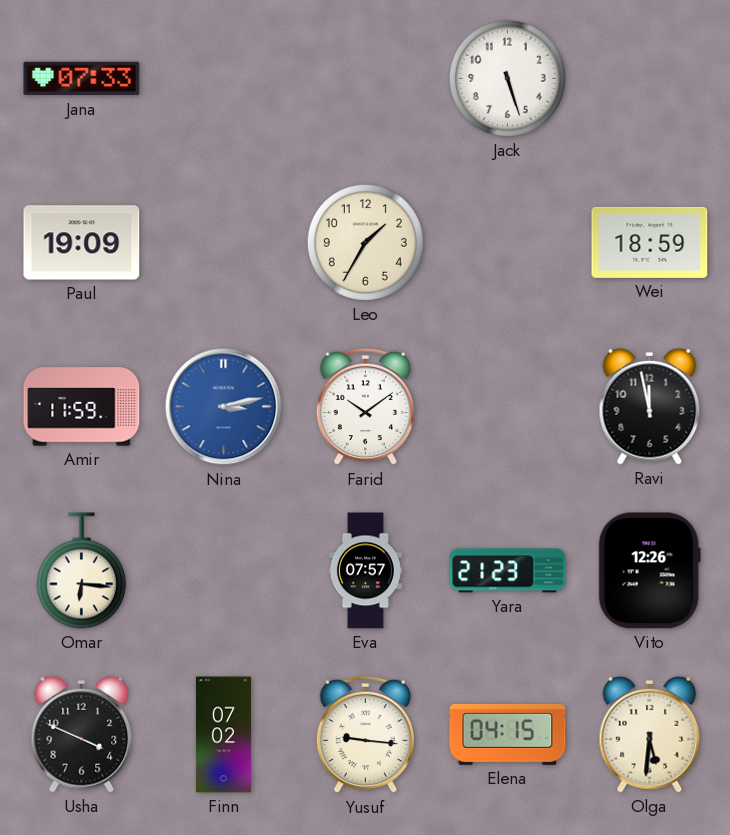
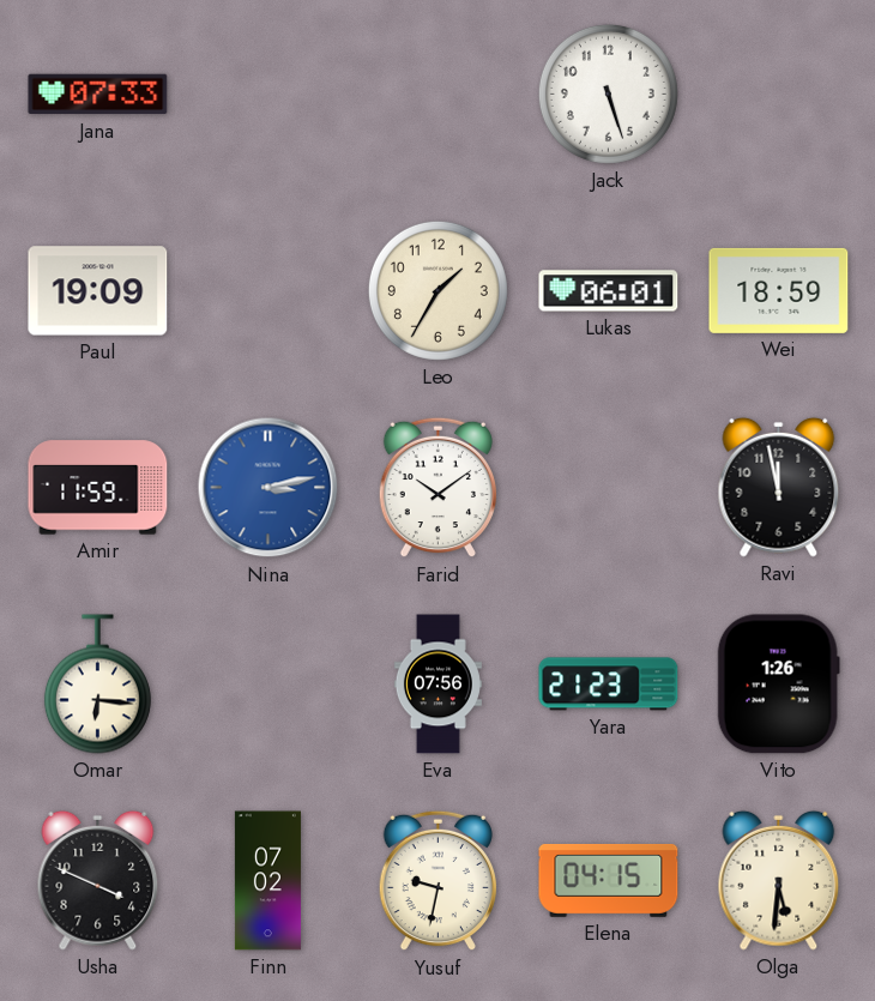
Lukas: none -> 06:01
Eva: 07:57 -> 07:56
Vito: 12:26 -> 1:26
Yusuf: 9:16 -> 9:32
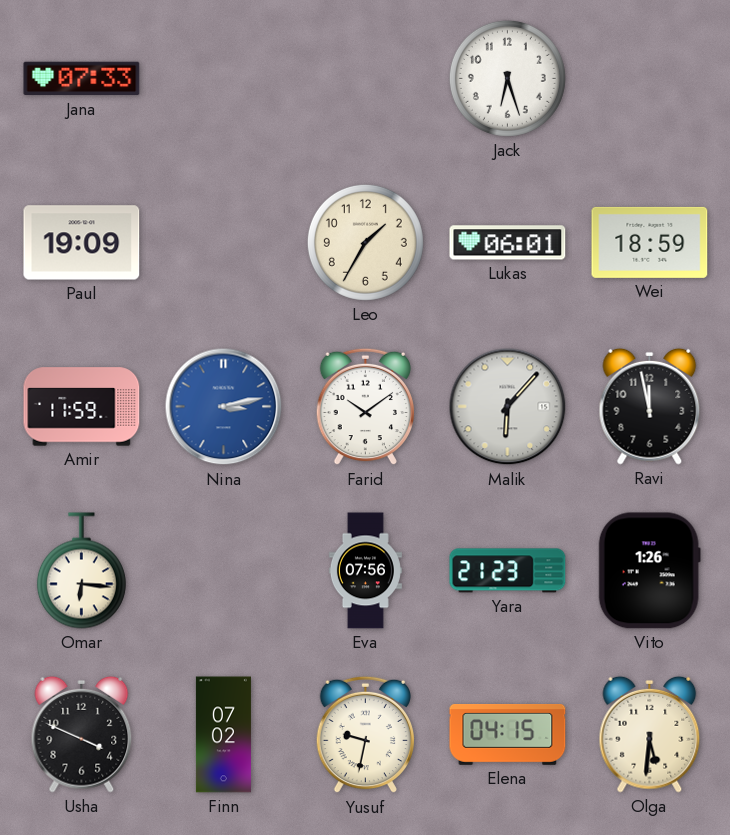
Jack: 5:27 -> 6:27
Malik: none -> 6:07
